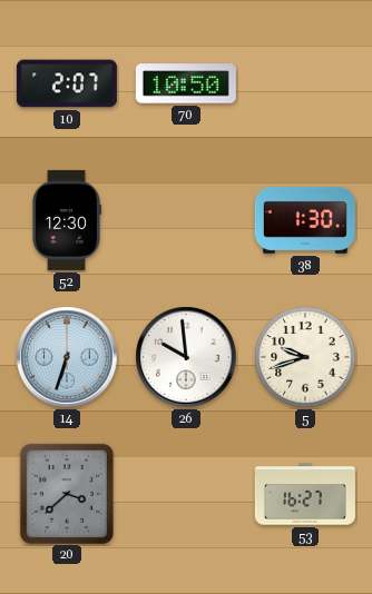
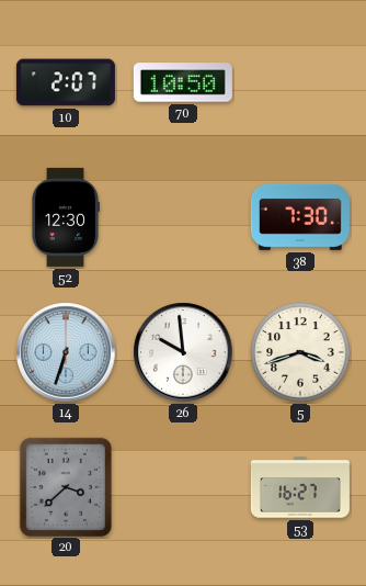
38: 1:30 -> 7:30
5: 9:42 -> 3:42
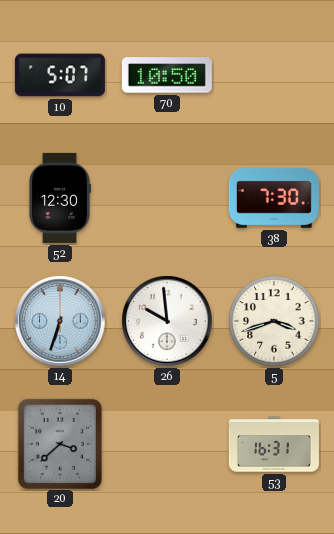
10: 2:07 -> 5:07
53: 16:27 -> 16:31
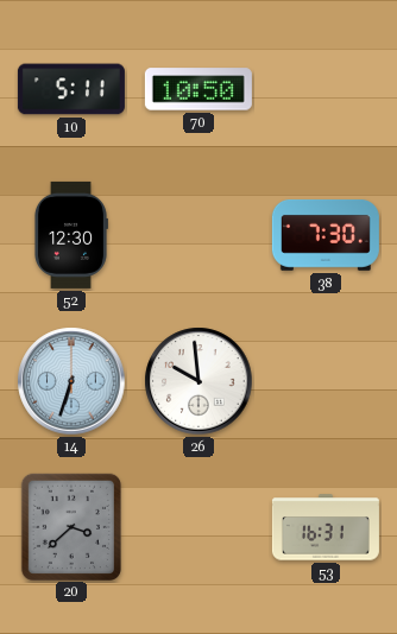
10: 5:07 -> 5:11
5: 3:42 -> none
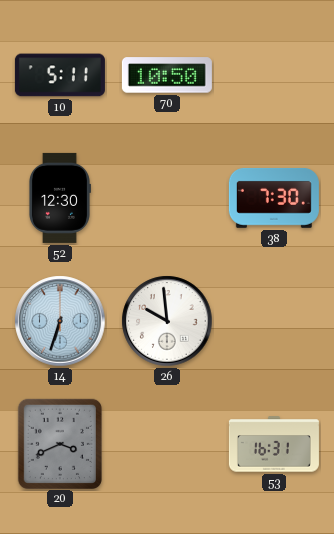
20: 3:38 -> 3:41
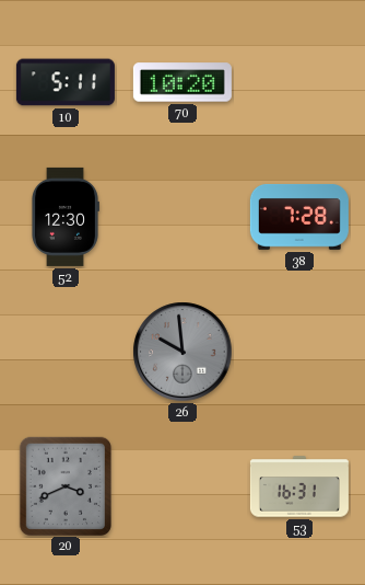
70: 10:50 -> 10:20
38: 7:30 -> 7:28
14: 6:33 -> none
26 dial: white -> grey
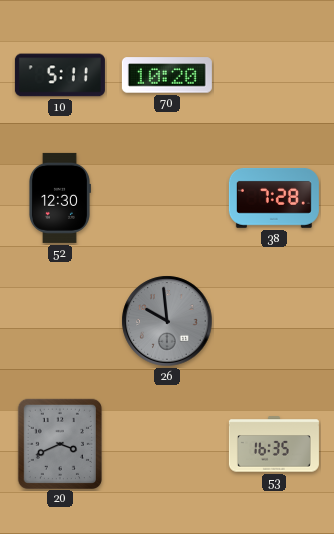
53: 16:31 -> 16:35
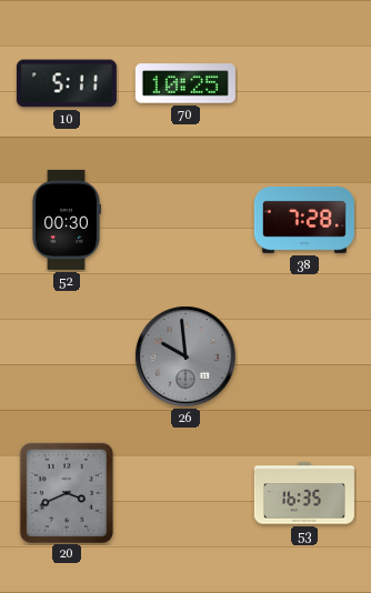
70: 10:20 -> 10:25
52: 12:30 -> 00:30
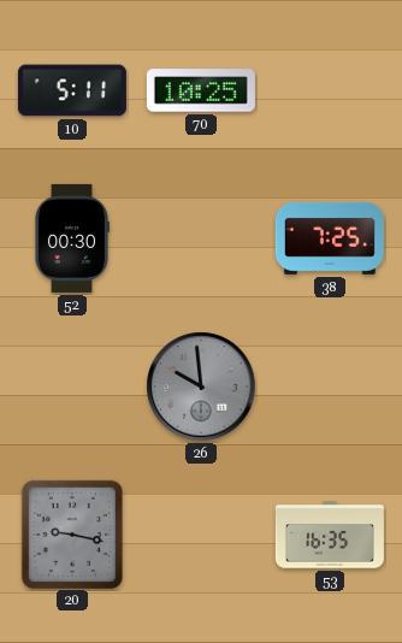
38: 7:28 -> 7:25
20: 3:41 -> 9:17
